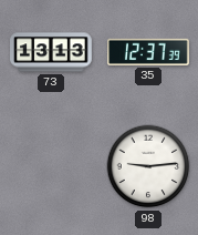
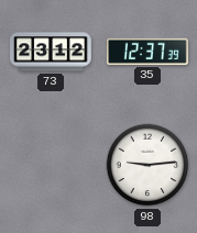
73: 13:13 -> 23:12
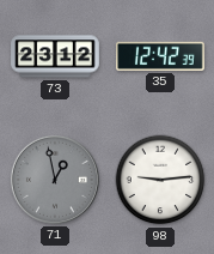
35: 12:37 -> 12:42
71: none -> 12:58
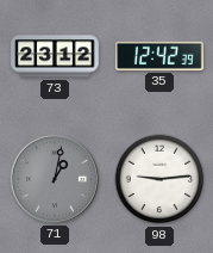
71: 12:58 -> 1:02
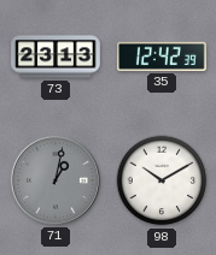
73: 23:12 -> 23:13
98: 9:14 -> 10:10
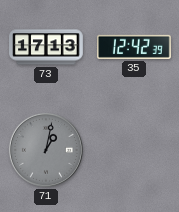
73: 23:13 -> 17:13
98: 10:10 -> none
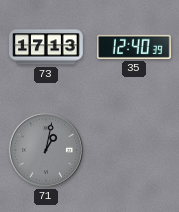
35: 12:42 -> 12:40
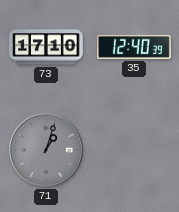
73: 17:13 -> 17:10
71: 1:02 -> 1:03
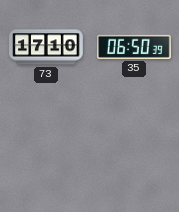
35: 12:40 -> 06:50
71: 1:03 -> none
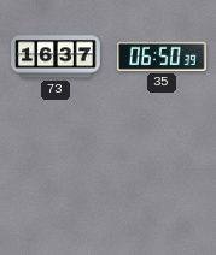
73: 17:10 -> 16:37
